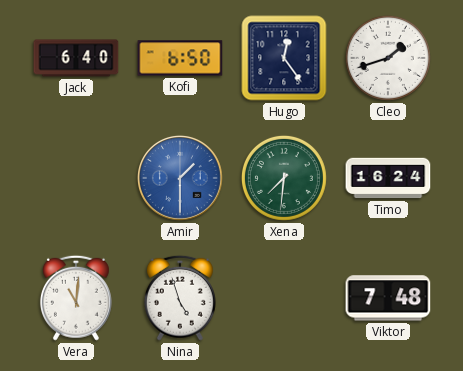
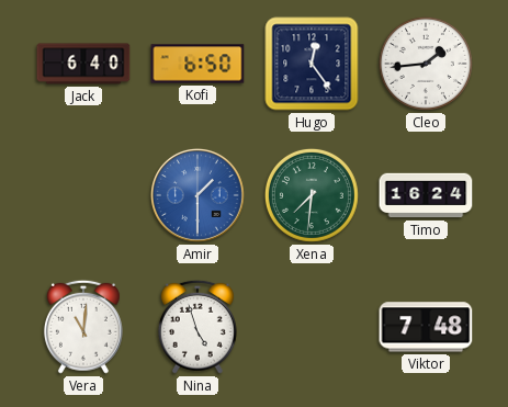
Cleo: 1:42 -> 1:44
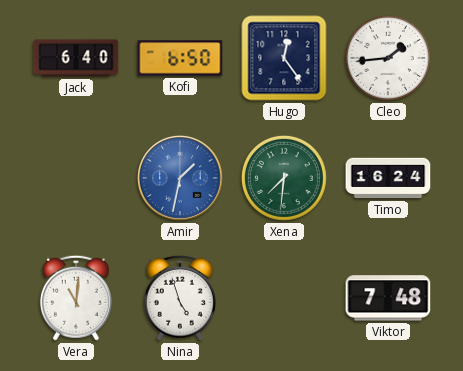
Amir: 1:30 -> 1:32
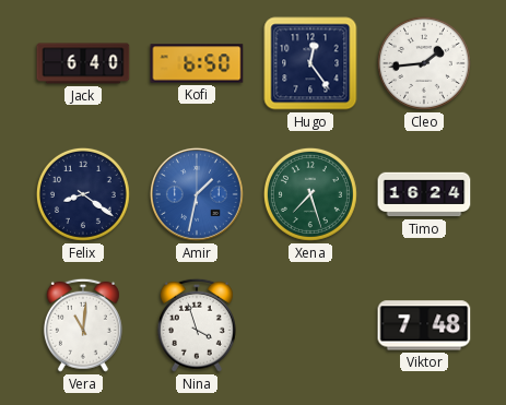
Felix: none -> 8:21
Xena: 7:31 -> 7:27
Nina: 4:57 -> 3:57
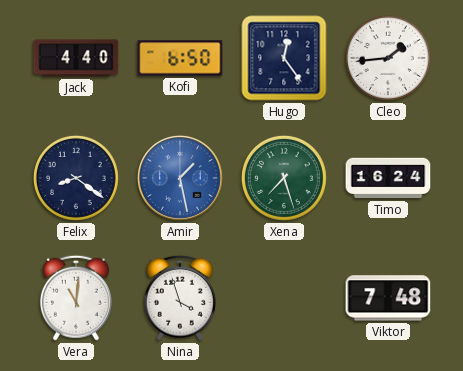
Jack: 6:40 -> 4:40
Amir: 1:32 -> 1:28
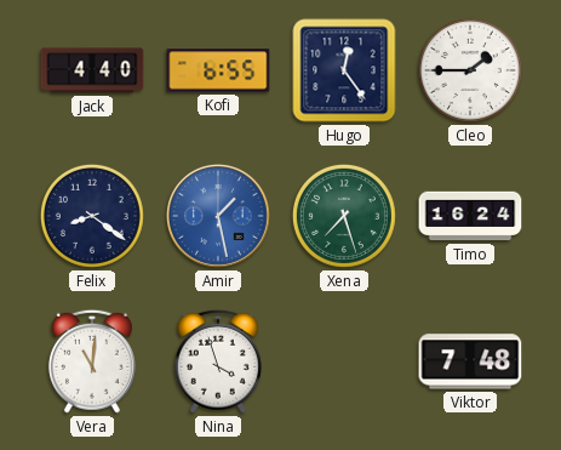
Kofi: 6:50 -> 6:55
Cleo: 1:44 -> 1:45
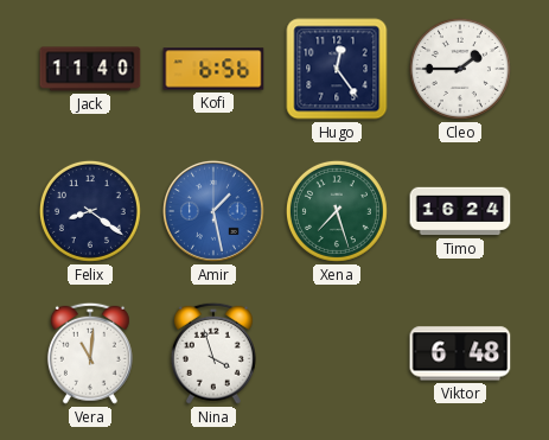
Jack: 4:40 -> 11:40
Kofi: 6:55 -> 6:56
Viktor: 7:48 -> 6:48
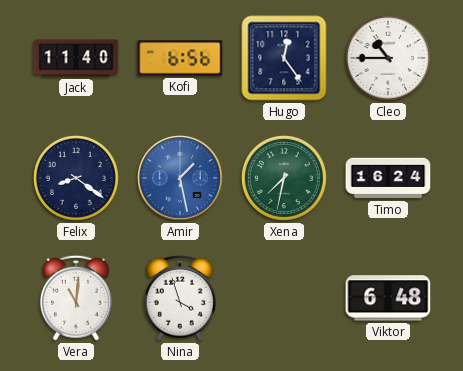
Cleo: 1:45 -> 10:45
Xena: 7:27 -> 7:32
